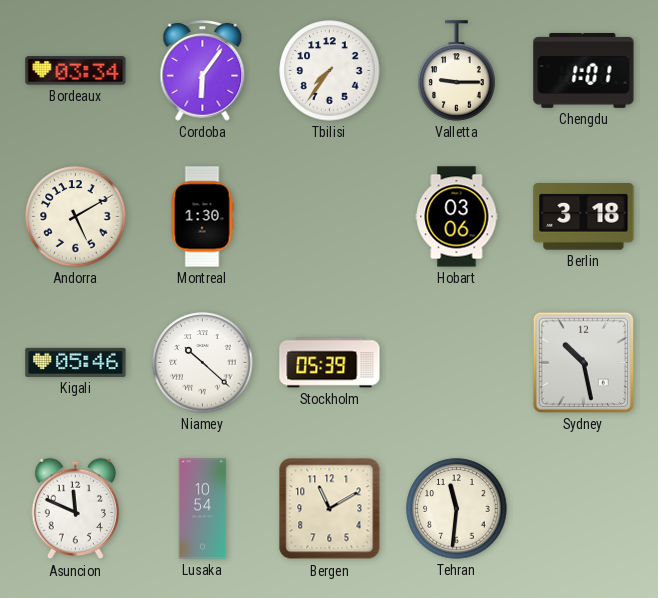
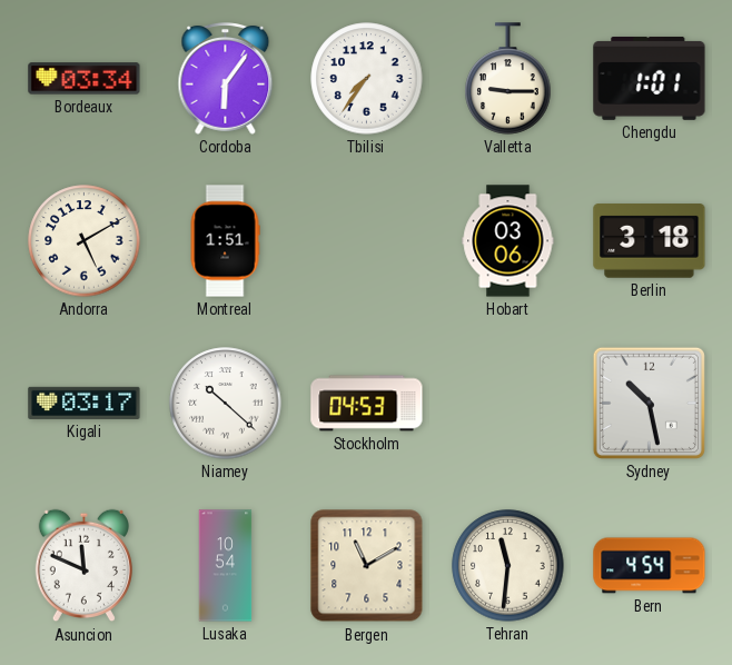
Montreal: 1:30 -> 1:51
Kigali: 05:46 -> 03:17
Stockholm: 05:39 -> 04:53
Bern: none -> 4:54
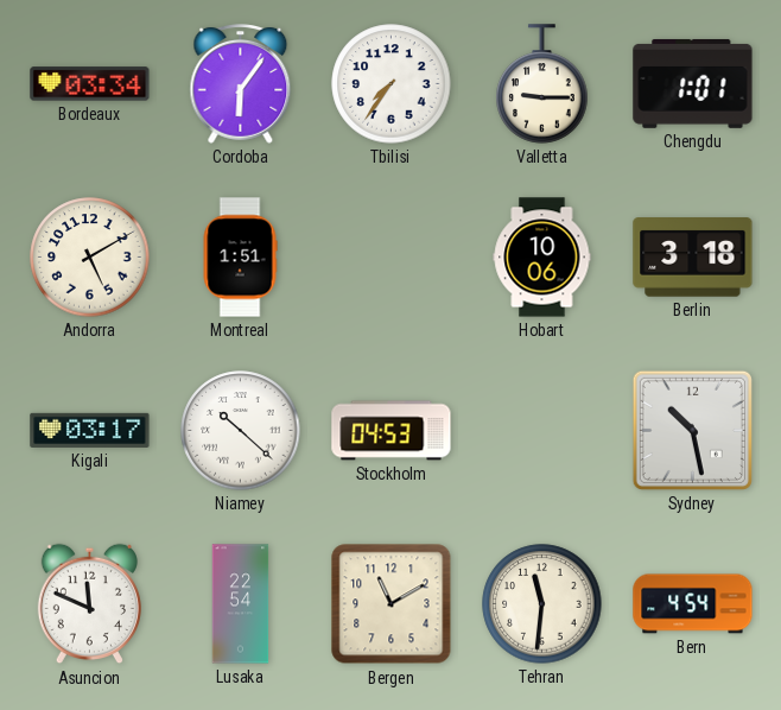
Hobart: 03:06 -> 10:06
Lusaka: 10:54 -> 22:54
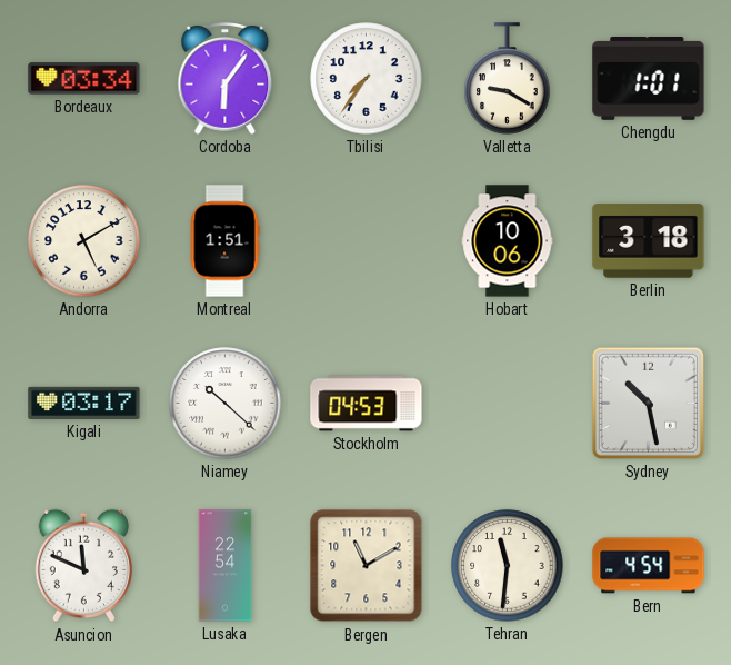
Valletta: 9:15 -> 9:20
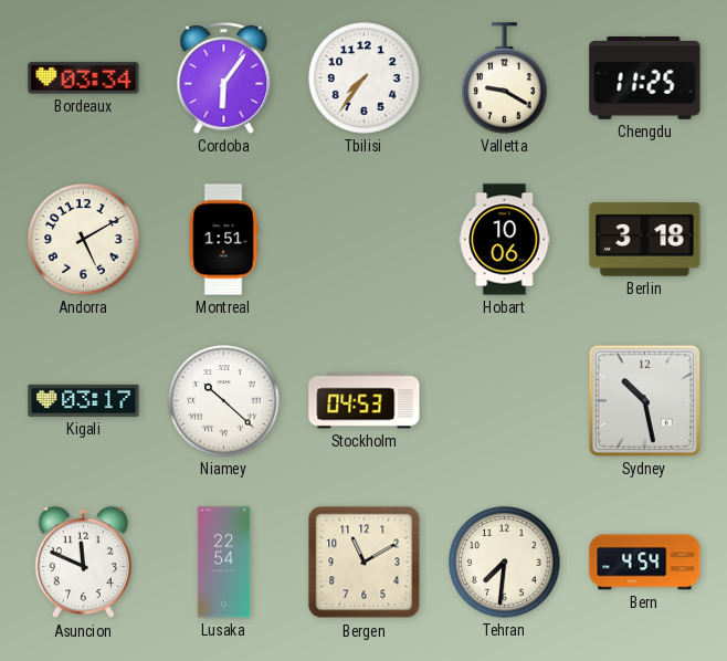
Chengdu: 1:01 -> 11:25
Tehran: 11:31 -> 7:31
